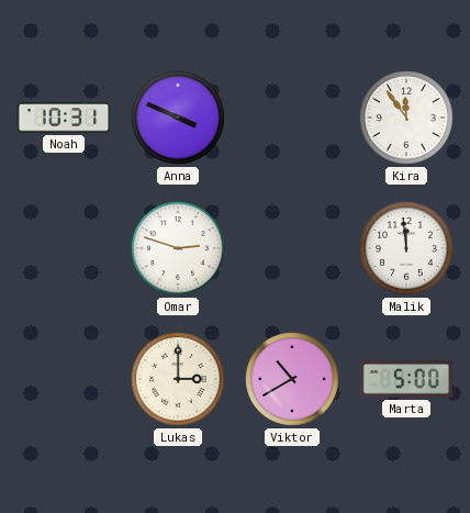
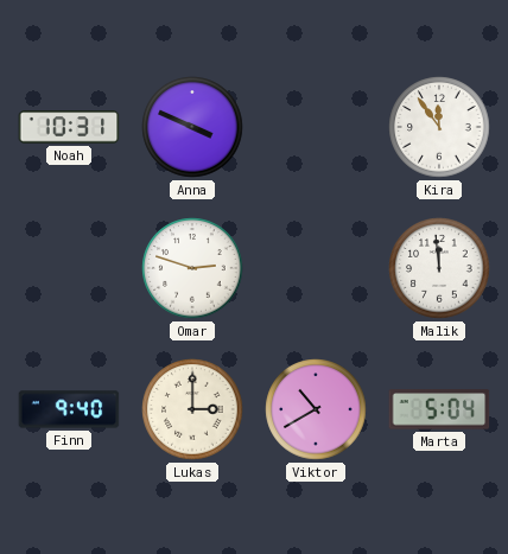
Finn: none -> 9:40
Marta: 5:00 -> 5:04
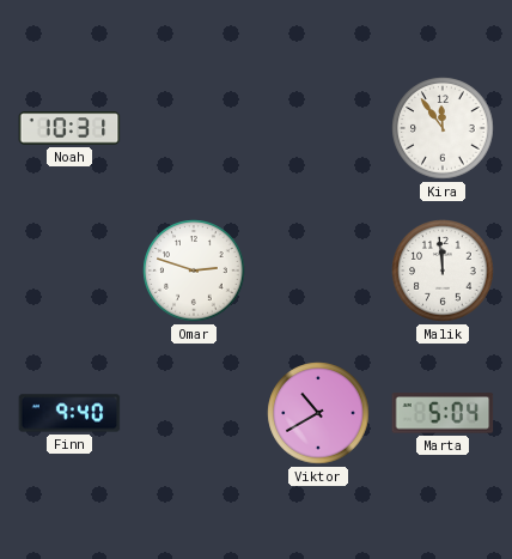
Anna: 3:49 -> none
Lukas: 3:00 -> none
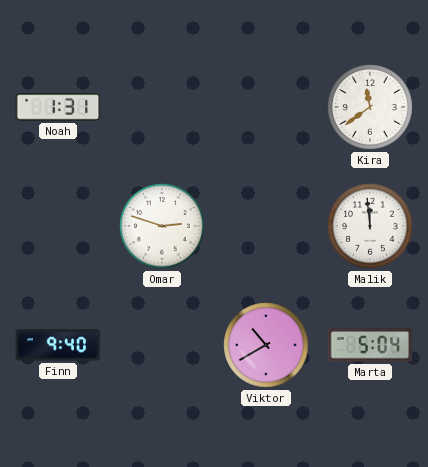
Noah: 10:31 -> 1:31
Kira: 11:54 -> 11:39
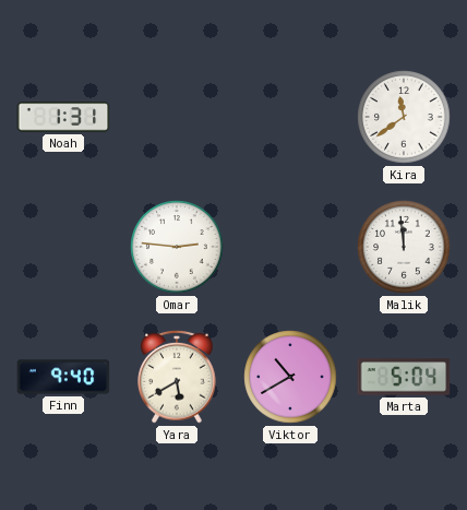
Omar: 2:48 -> 2:46
Yara: none -> 5:40
